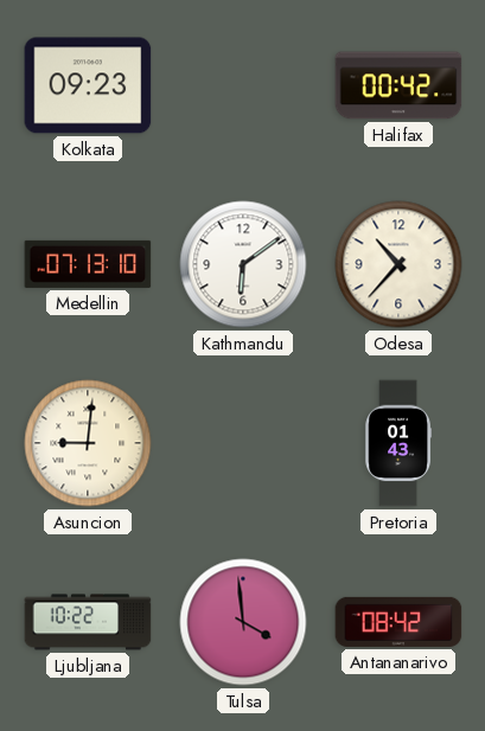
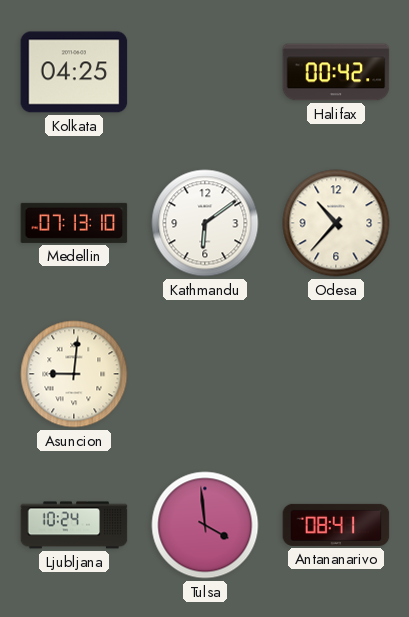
Kolkata: 09:23 -> 04:25
Pretoria: 01:43 -> none
Ljubljana: 10:22 -> 10:24
Antananarivo: 08:42 -> 08:41
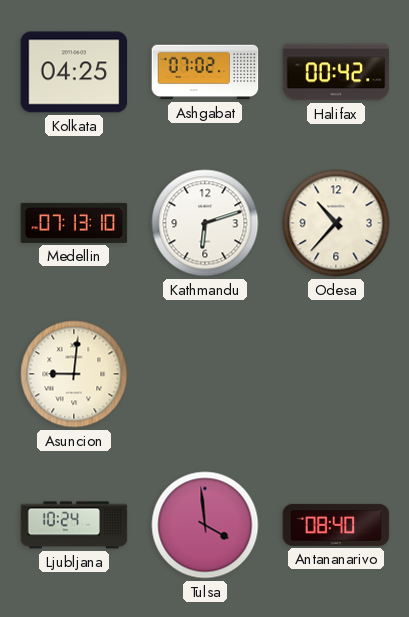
Ashgabat: none -> 07:02
Kathmandu: 6:09 -> 6:12
Antananarivo: 08:41 -> 08:40
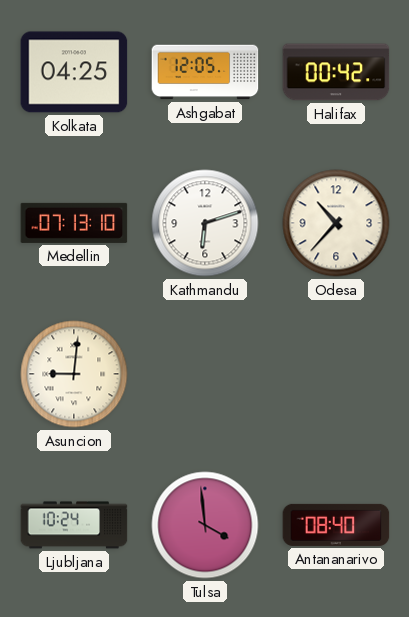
Ashgabat: 07:02 -> 12:05
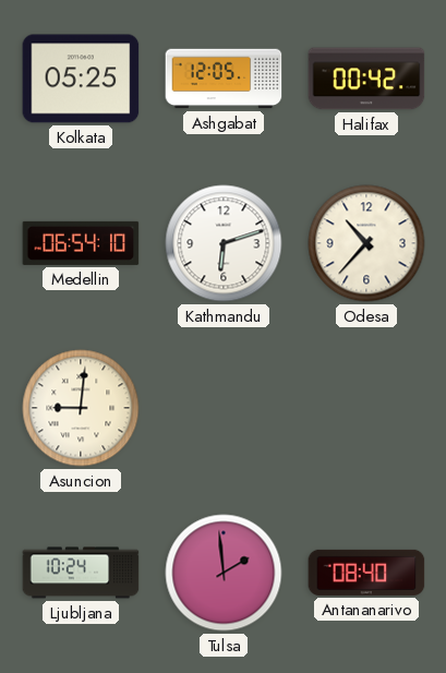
Kolkata: 04:25 -> 05:25
Medellin: 07:13 -> 06:54
Tulsa: 3:59 -> 1:59
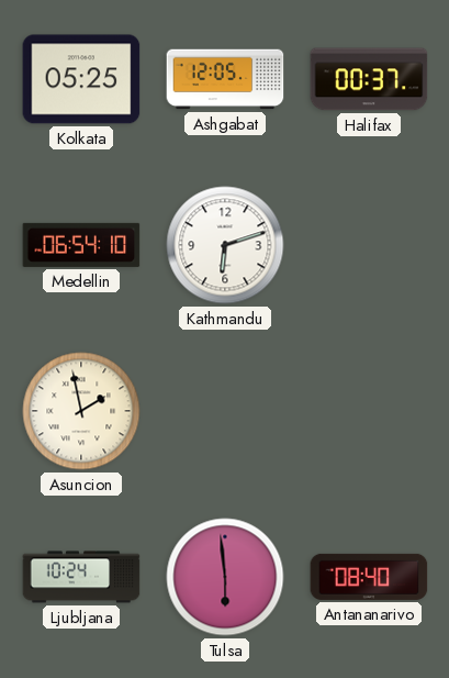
Halifax: 00:42 -> 00:37
Odesa: 10:37 -> none
Asuncion: 9:01 -> 1:58
Tulsa: 1:59 -> 5:59
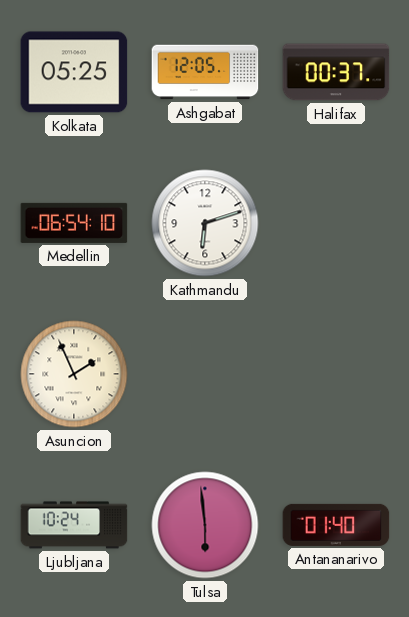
Asuncion: 1:58 -> 1:56
Antananarivo: 08:40 -> 01:40
